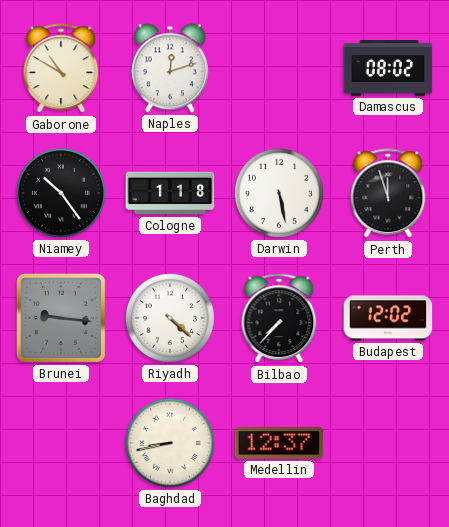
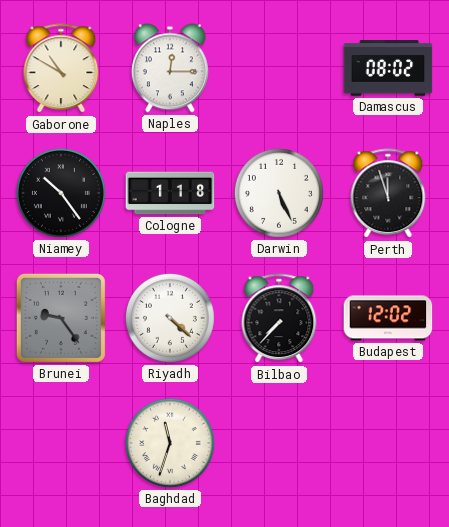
Naples: 12:12 -> 12:15
Darwin: 5:28 -> 5:26
Brunei: 9:16 -> 9:24
Baghdad: 8:43 -> 11:33
Medellin: 12:37 -> none
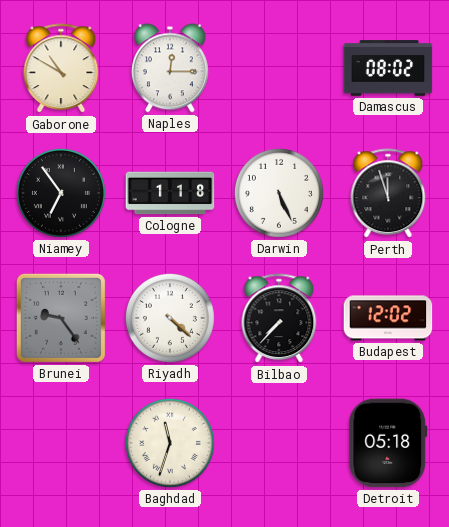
Niamey: 10:24 -> 6:54
Detroit: none -> 05:18
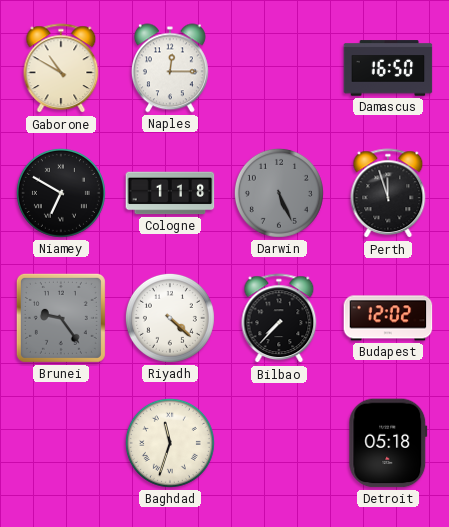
Damascus: 08:02 -> 16:50
Niamey: 6:54 -> 6:50
Darwin dial: white -> grey
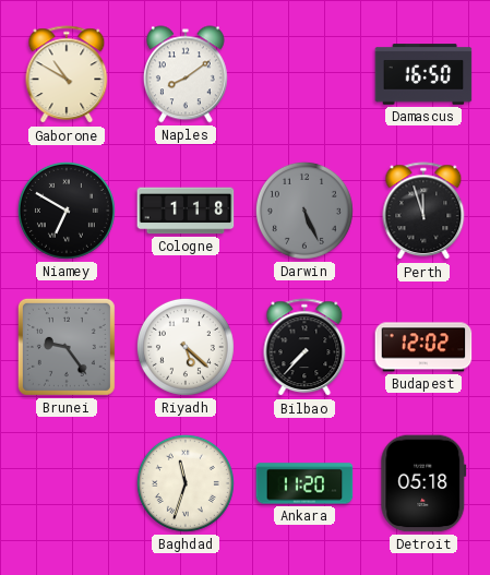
Naples: 12:15 -> 8:09
Riyadh: 4:22 -> 5:22
Ankara: none -> 11:20
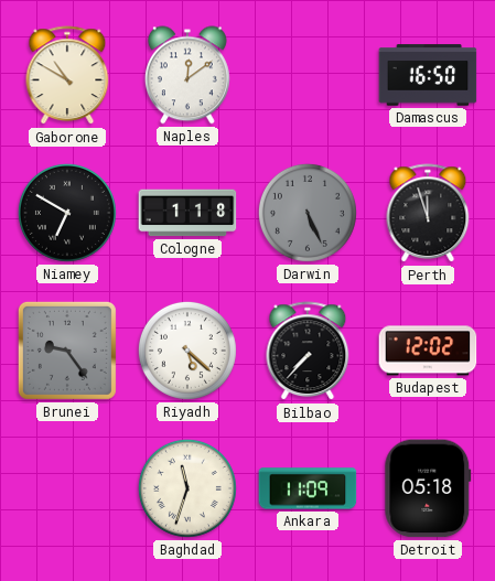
Naples: 8:09 -> 12:09
Ankara: 11:20 -> 11:09
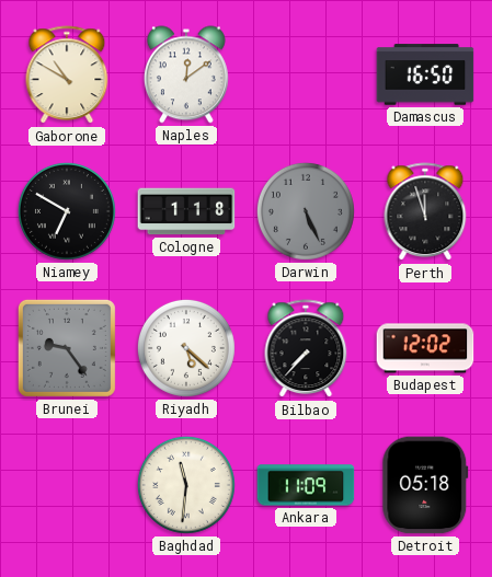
Baghdad: 11:33 -> 11:31
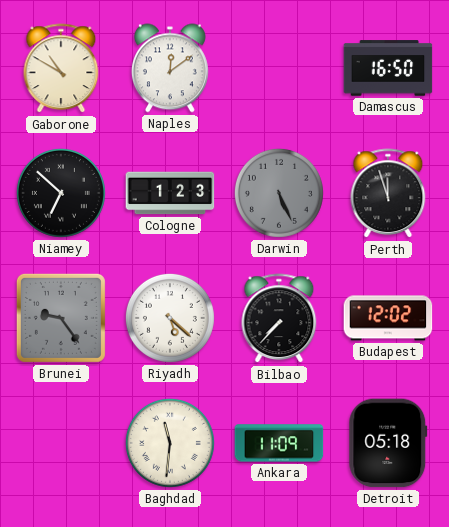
Niamey: 6:50 -> 6:52
Cologne: 1:18 -> 1:23
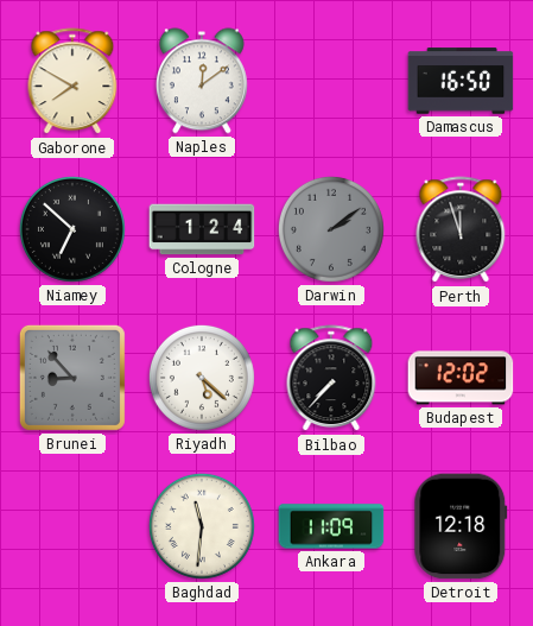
Gaborone: 10:50 -> 7:50
Cologne: 1:23 -> 1:24
Darwin: 5:26 -> 2:09
Brunei: 9:24 -> 8:53
Detroit: 05:18 -> 12:18
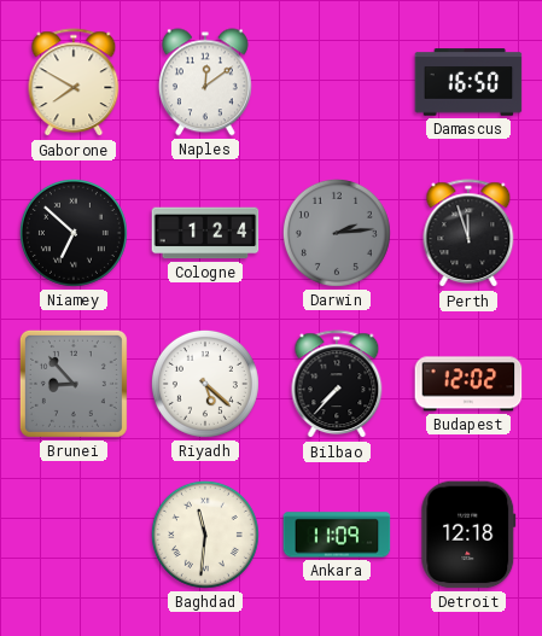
Darwin: 2:09 -> 2:14
